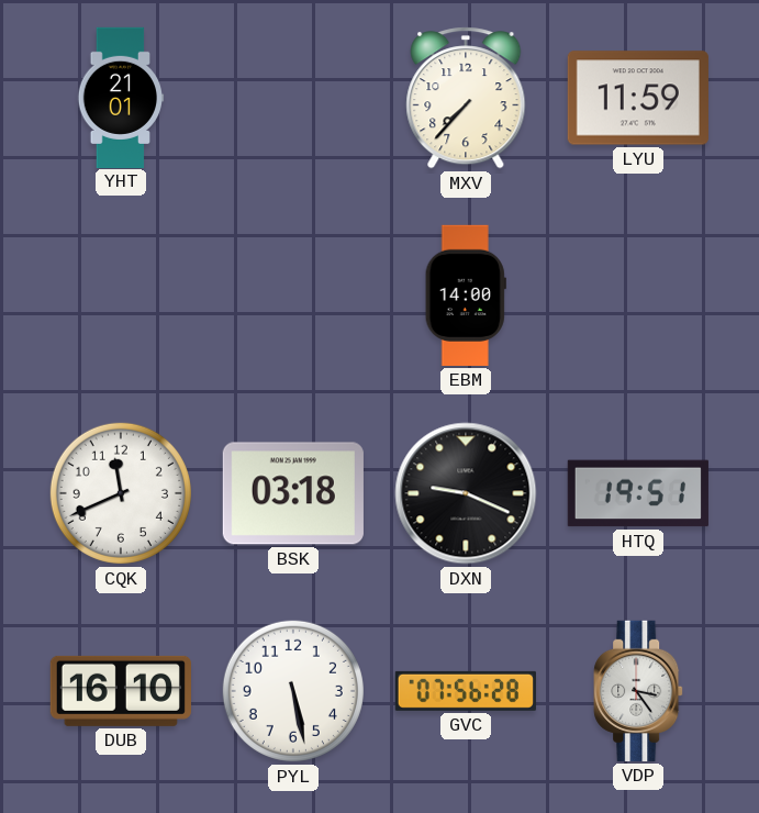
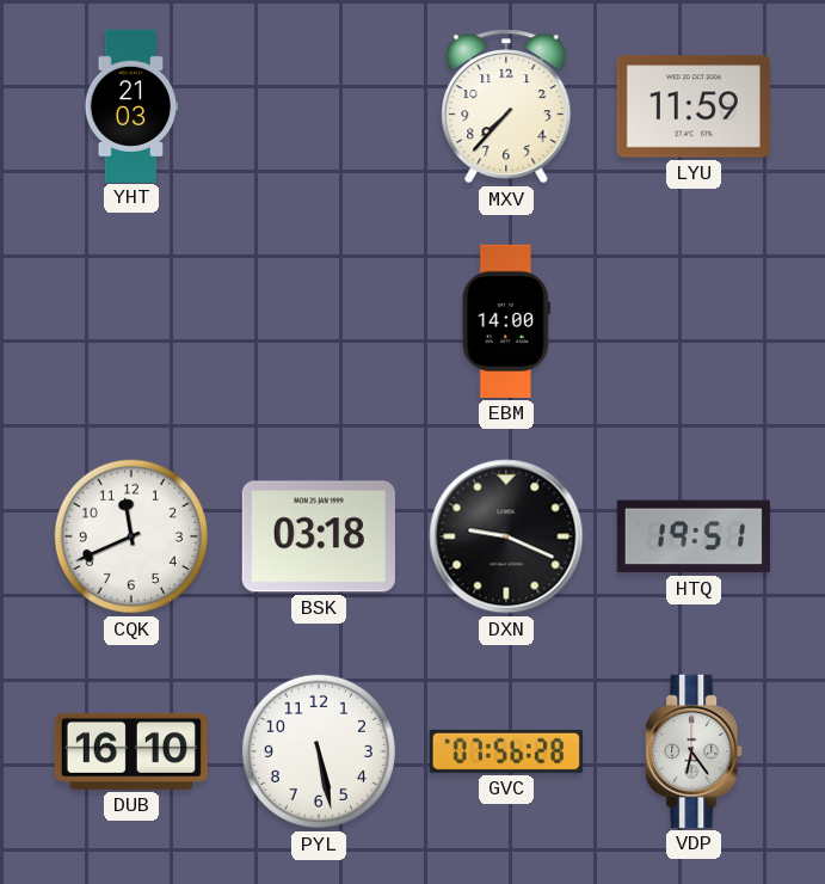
YHT: 21:01 -> 21:03
VDP: 3:24 -> 6:24
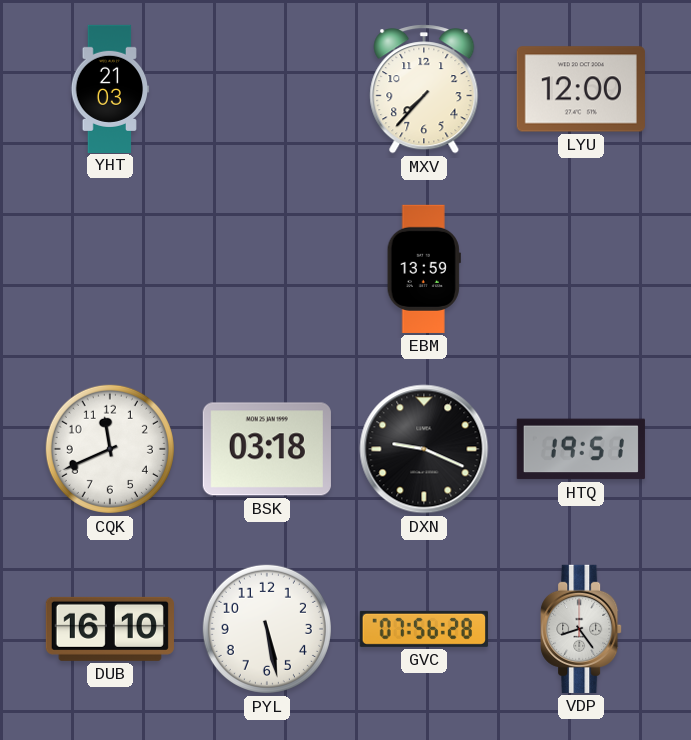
LYU: 11:59 -> 12:00
EBM: 14:00 -> 13:59
VDP: 6:24 -> 8:24
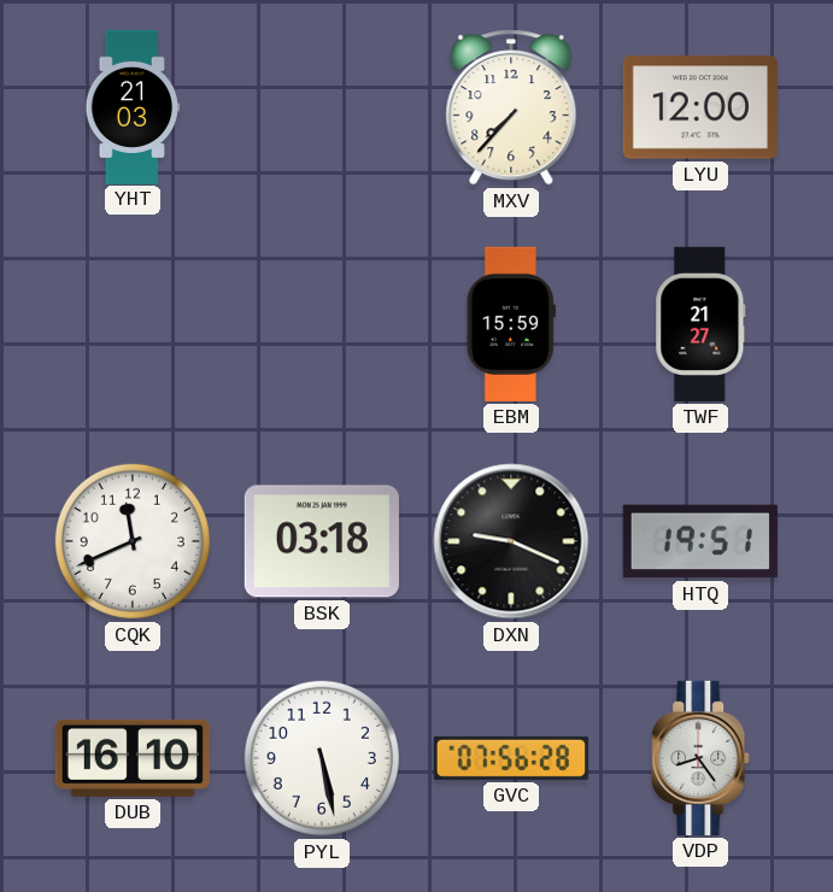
EBM: 13:59 -> 15:59
TWF: none -> 21:27
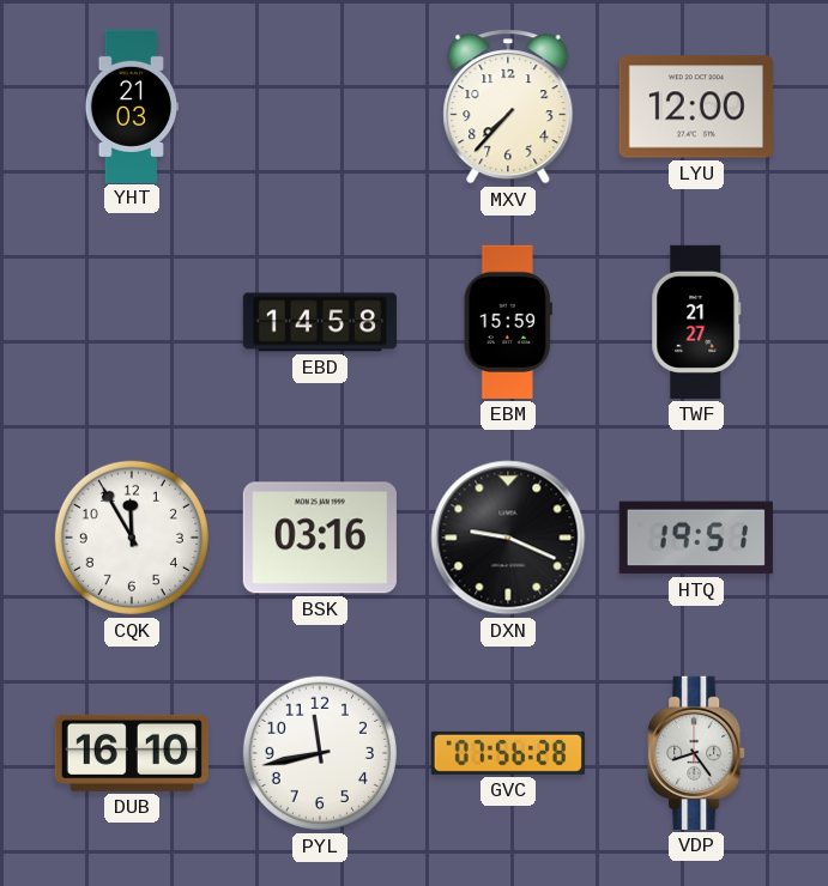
EBD: none -> 14:58
CQK: 11:41 -> 11:55
BSK: 03:18 -> 03:16
PYL: 5:28 -> 11:43
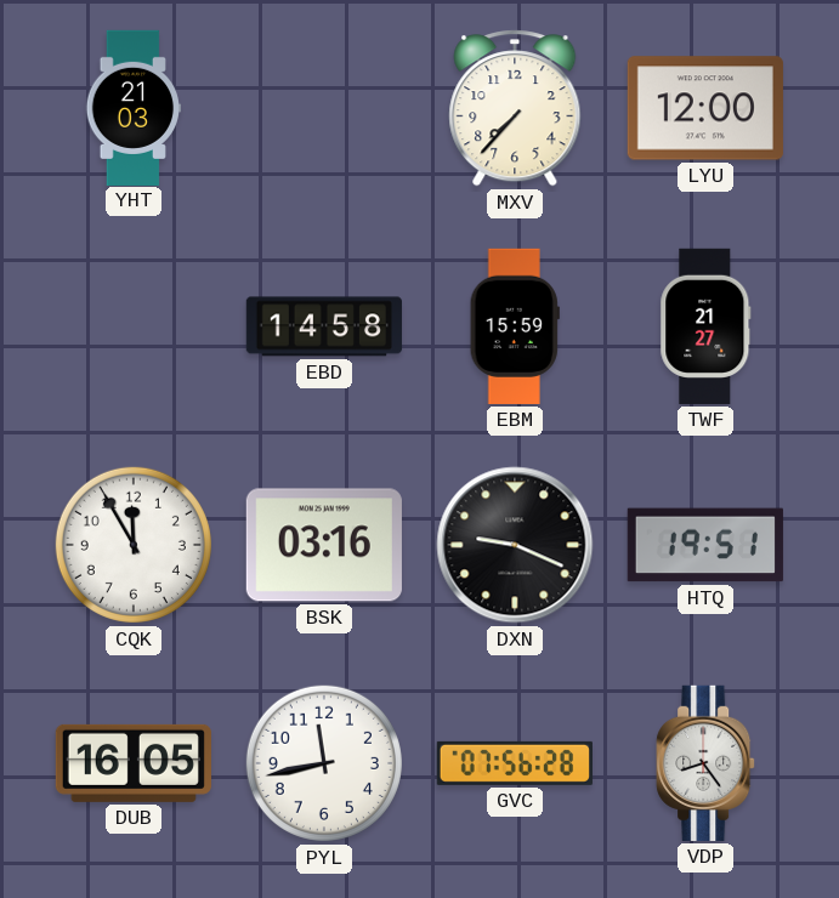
DUB: 16:10 -> 16:05
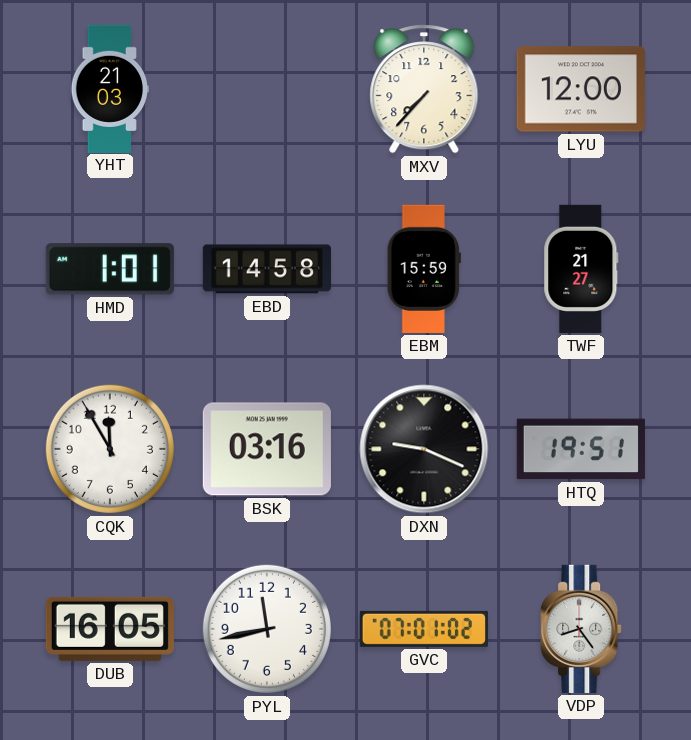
HMD: none -> 1:01
GVC: 07:56 -> 07:01
